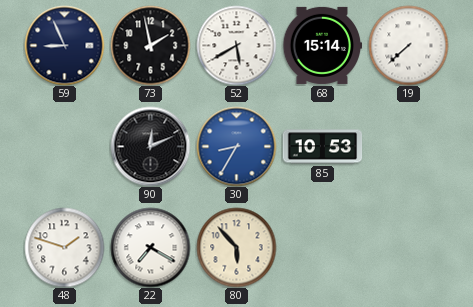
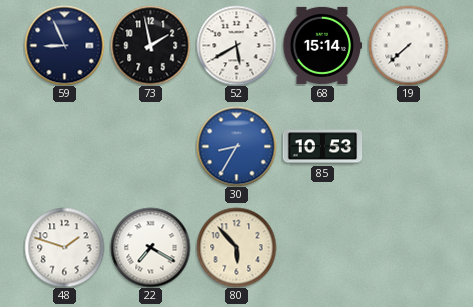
90: 12:11 -> none
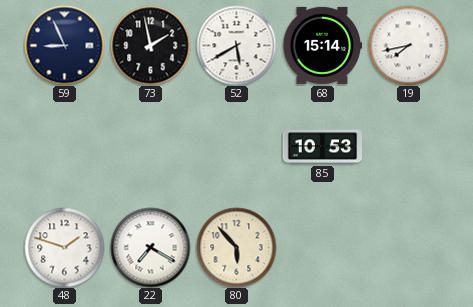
19: 7:38 -> 7:43
30: 8:35 -> none
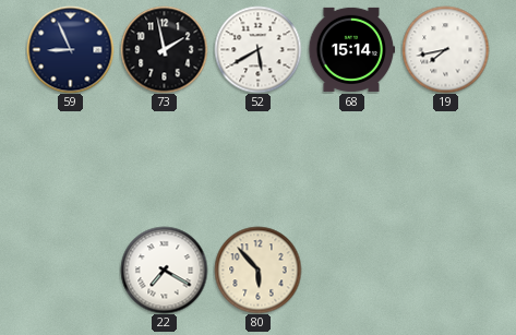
85: 10:53 -> none
48: 1:48 -> none
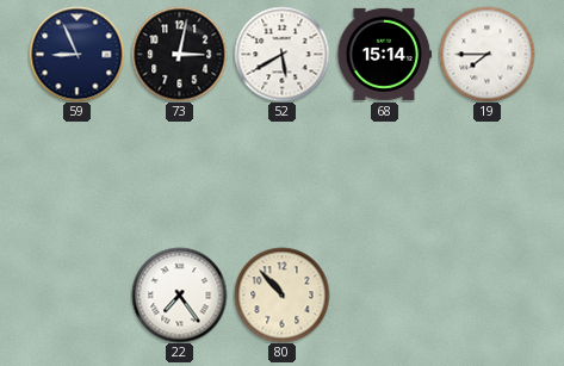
73: 1:58 -> 3:02
19: 7:43 -> 7:45
22: 7:20 -> 7:24
80: 5:53 -> 10:53
